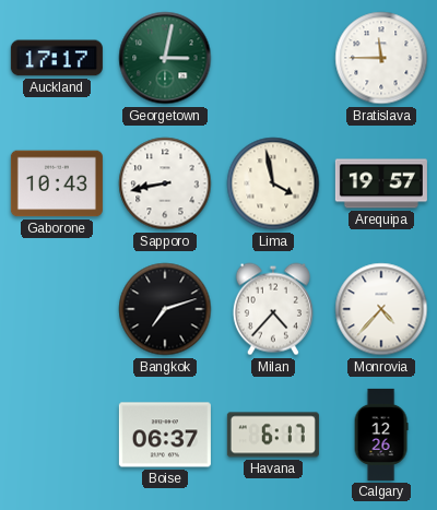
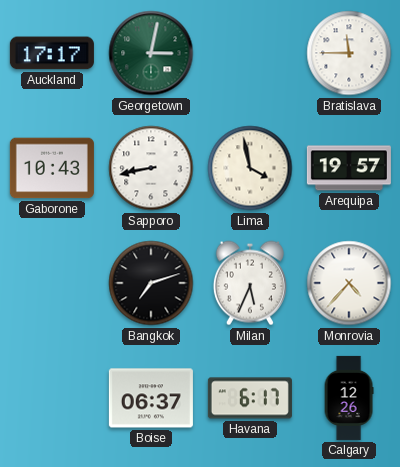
Milan: 4:37 -> 5:34
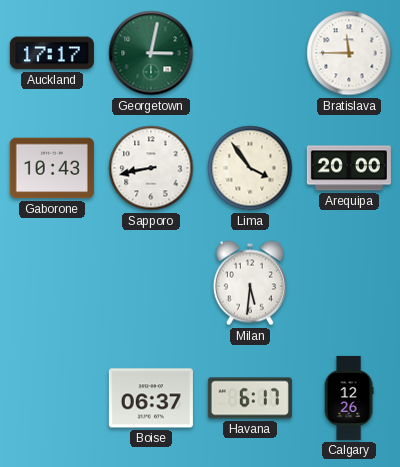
Lima: 3:58 -> 3:54
Arequipa: 19:57 -> 20:00
Bangkok: 7:12 -> none
Milan: 5:34 -> 5:31
Monrovia: 4:37 -> none
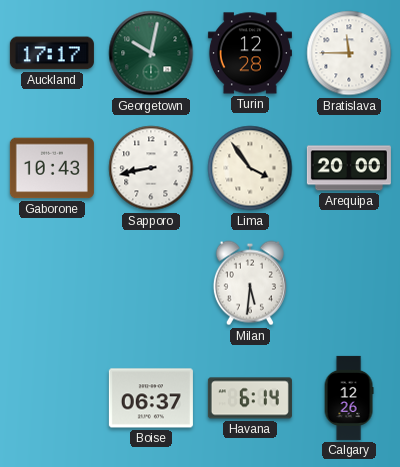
Georgetown: 3:02 -> 10:02
Turin: none -> 12:28
Havana: 6:17 -> 6:14
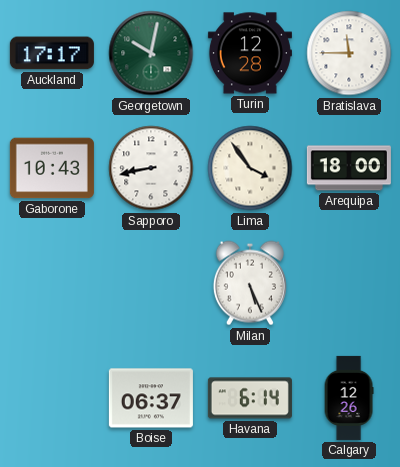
Arequipa: 20:00 -> 18:00
Milan: 5:31 -> 5:26
